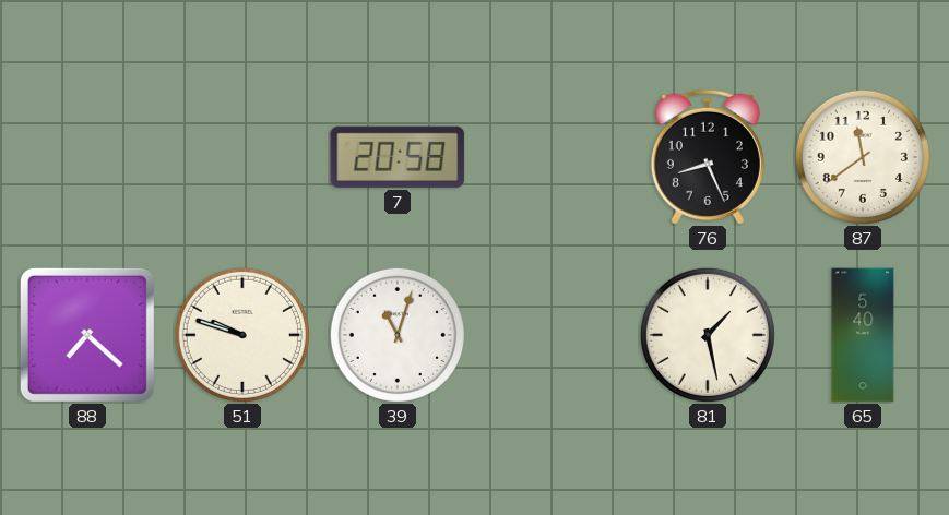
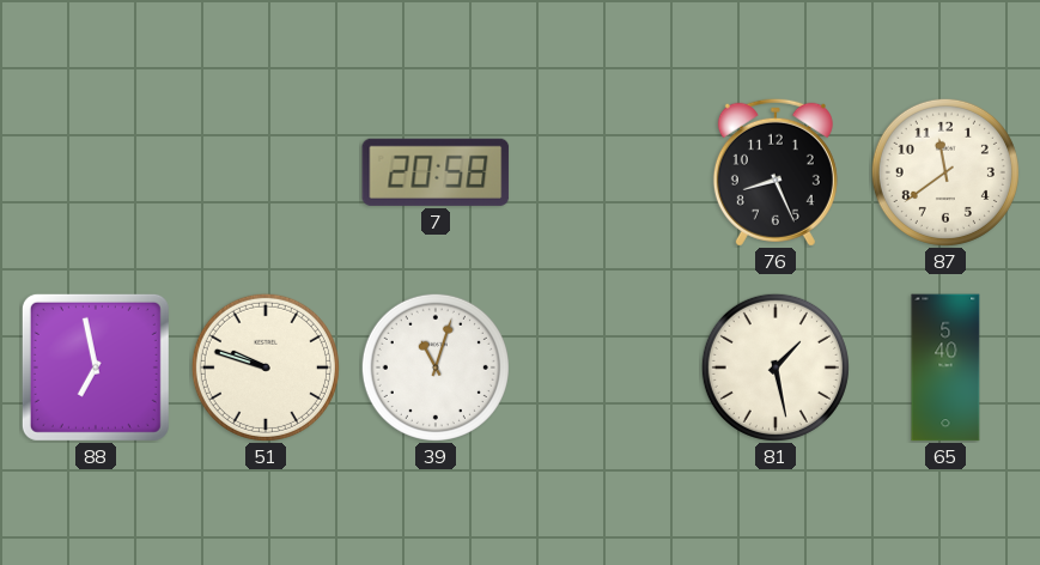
88: 7:22 -> 6:58
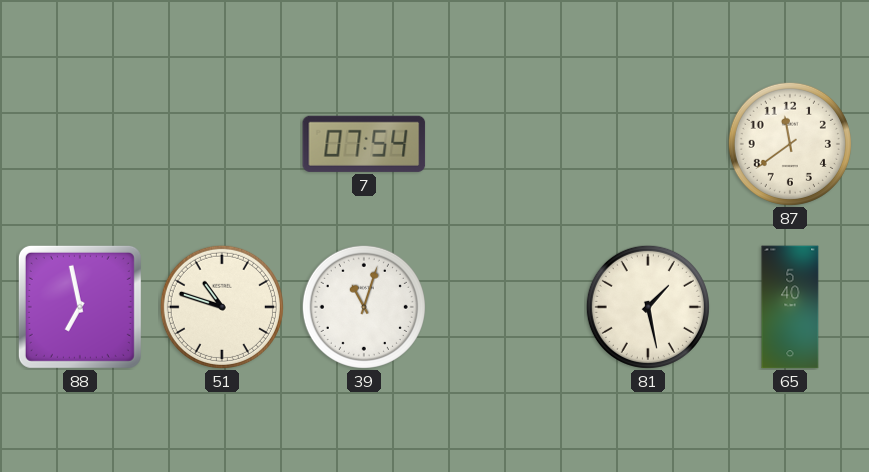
7: 20:58 -> 07:54
76: 8:26 -> none
51: 9:48 -> 10:48
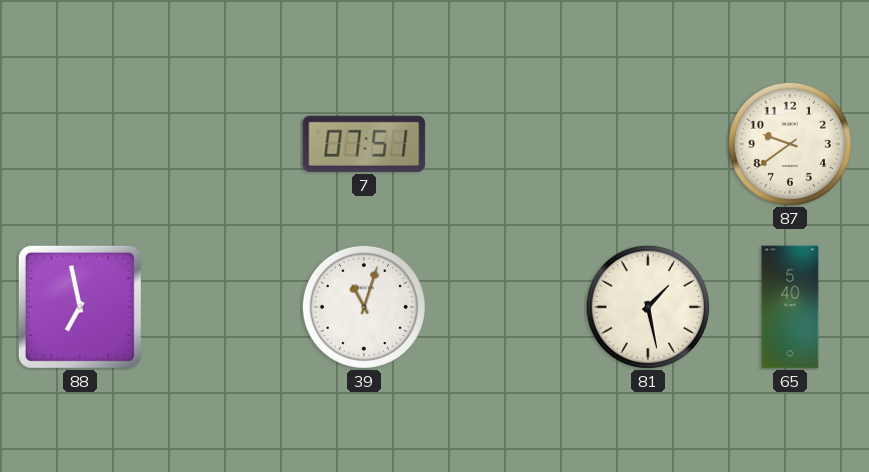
7: 07:54 -> 07:51
87: 11:39 -> 9:39
51: 10:48 -> none
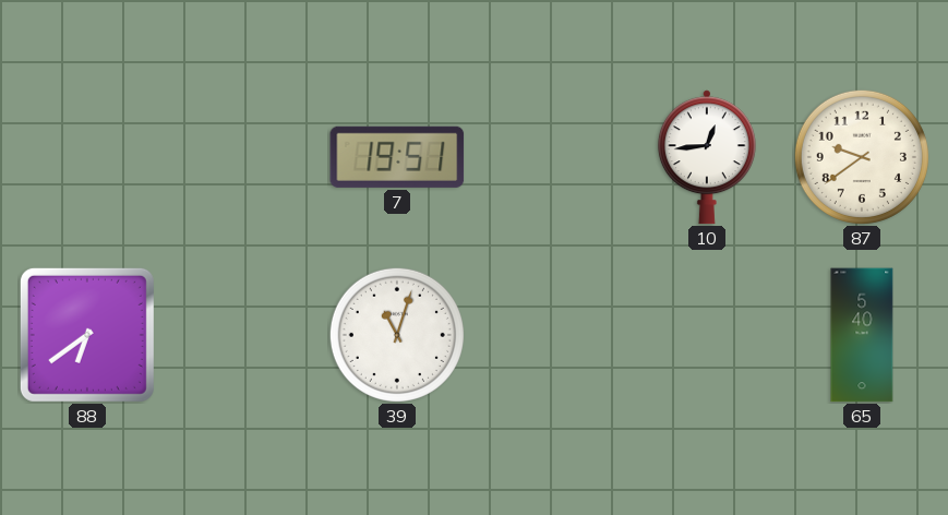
7: 07:51 -> 19:51
10: none -> 12:44
88: 6:58 -> 6:39
81: 1:28 -> none
